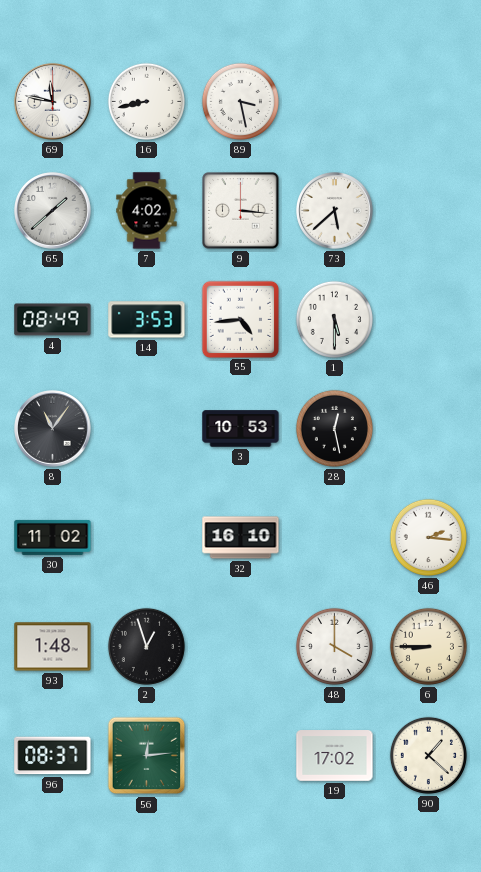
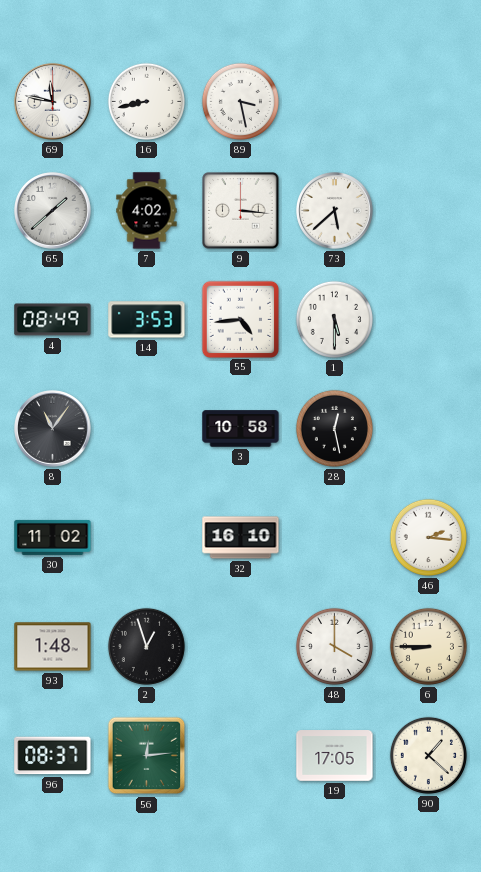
3: 10:53 -> 10:58
19: 17:02 -> 17:05
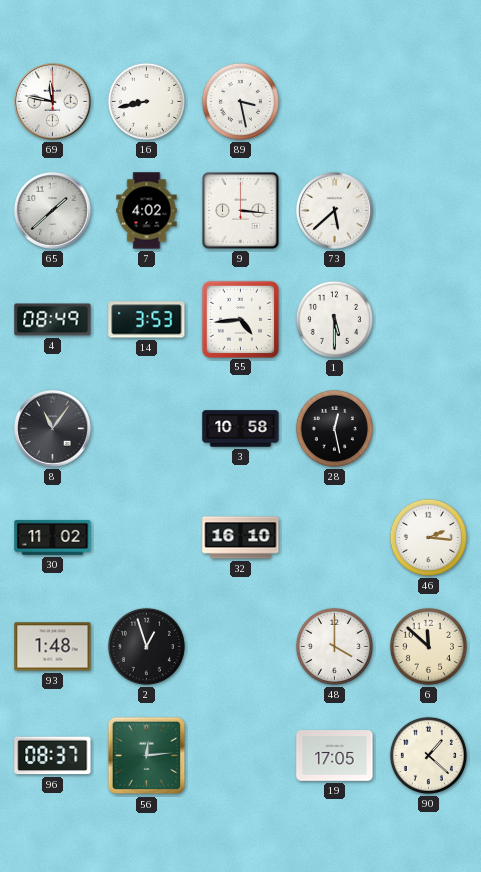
6: 8:45 -> 11:52
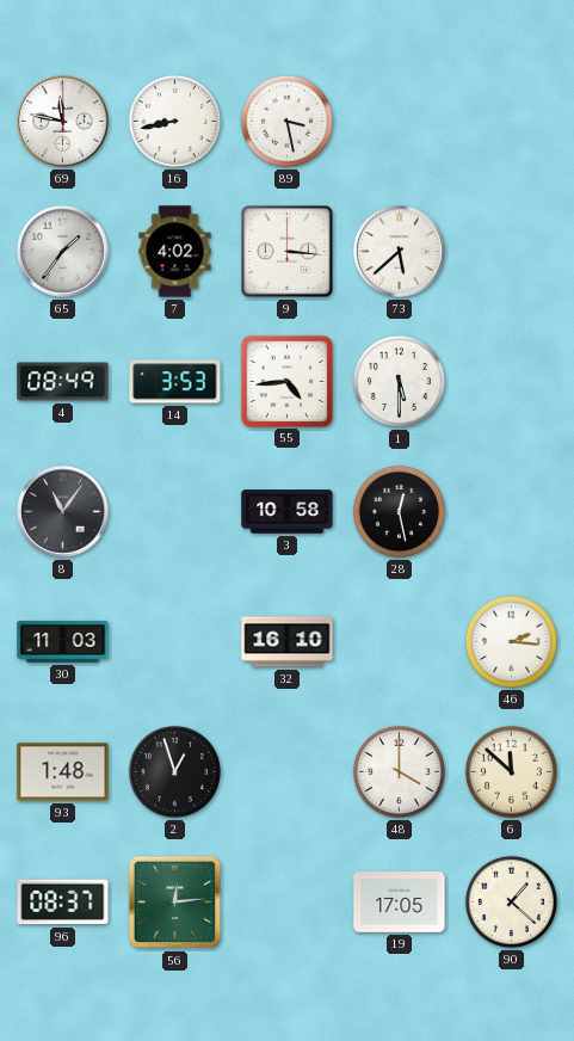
65: 1:38 -> 1:36
30: 11:02 -> 11:03
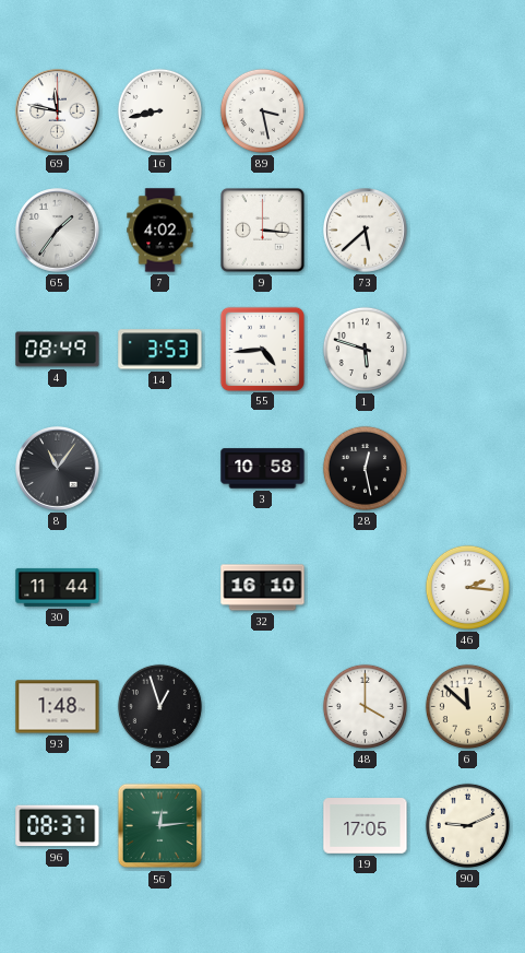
1: 5:30 -> 5:48
30: 11:03 -> 11:44
90: 1:22 -> 9:11
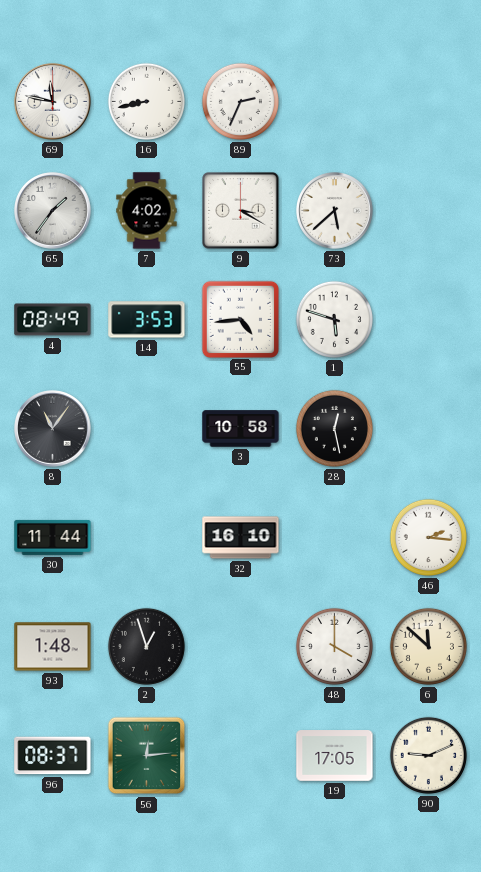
89: 3:28 -> 2:34
9: 3:16 -> 3:20
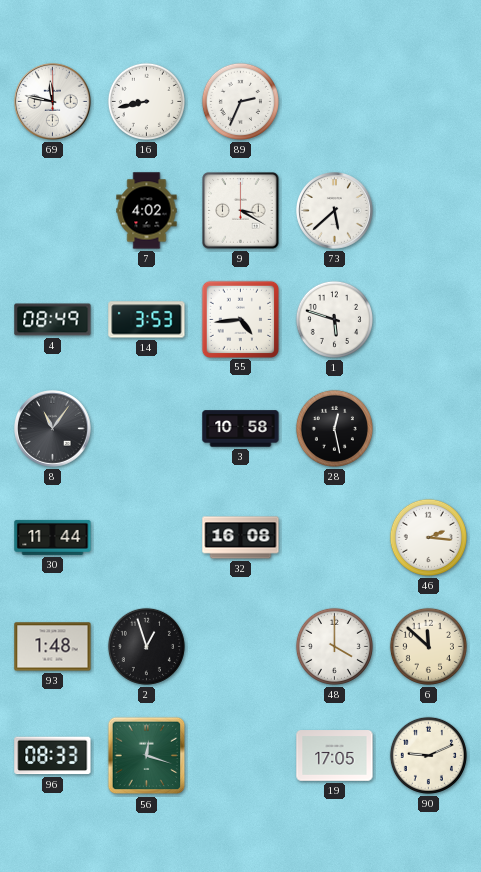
65: 1:36 -> none
32: 16:10 -> 16:08
96: 08:37 -> 08:33
56: 12:14 -> 12:18
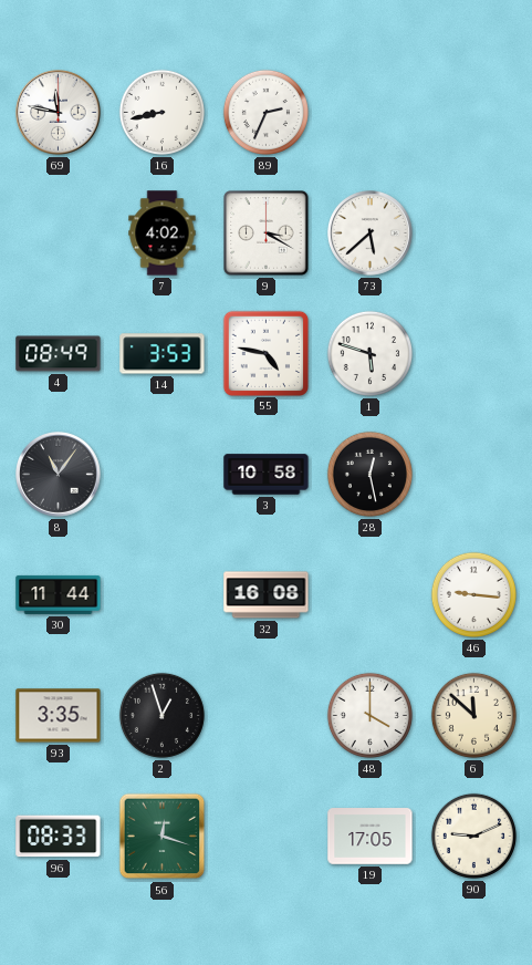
55: 4:44 -> 4:47
46: 2:16 -> 9:16
93: 1:48 -> 3:35
